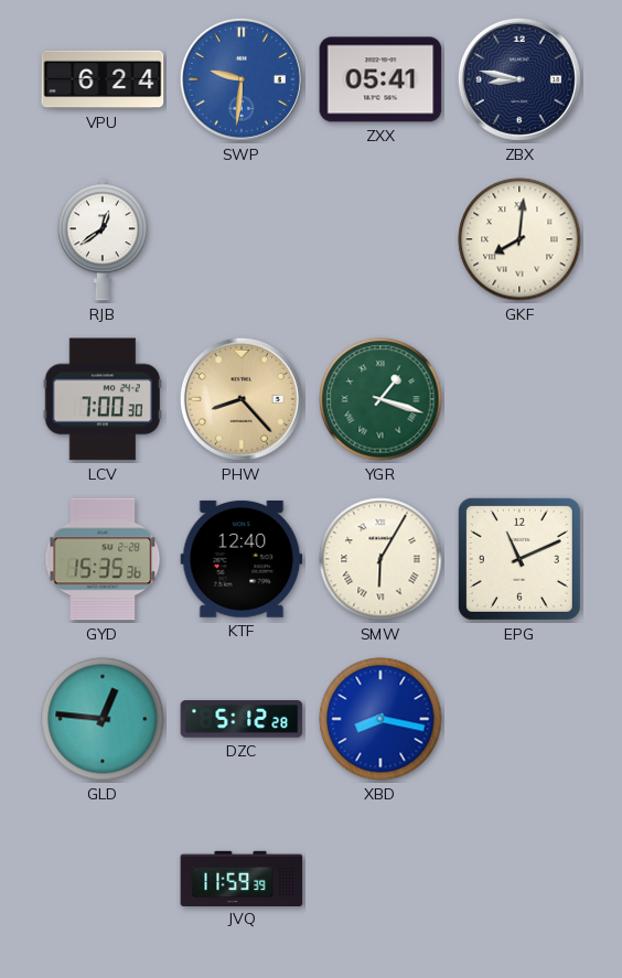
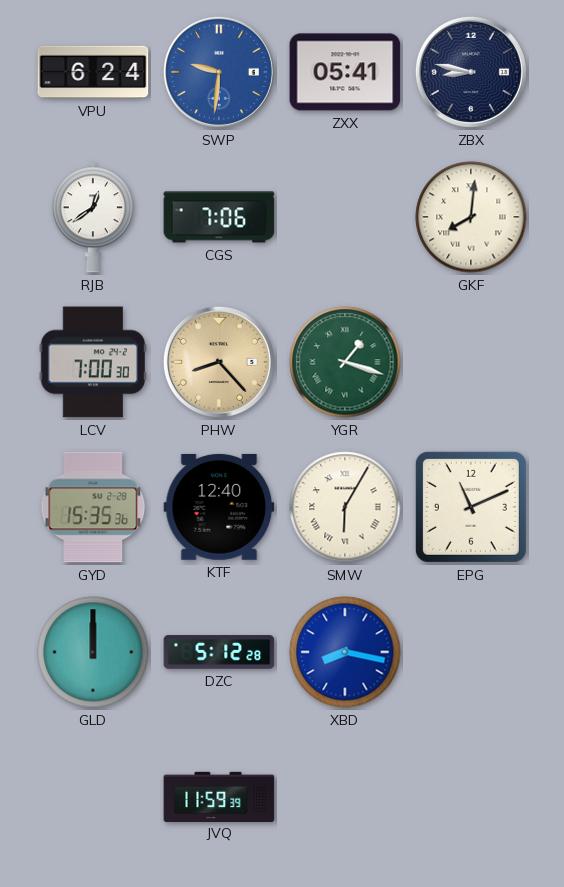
CGS: none -> 7:06
GLD: 12:46 -> 12:00
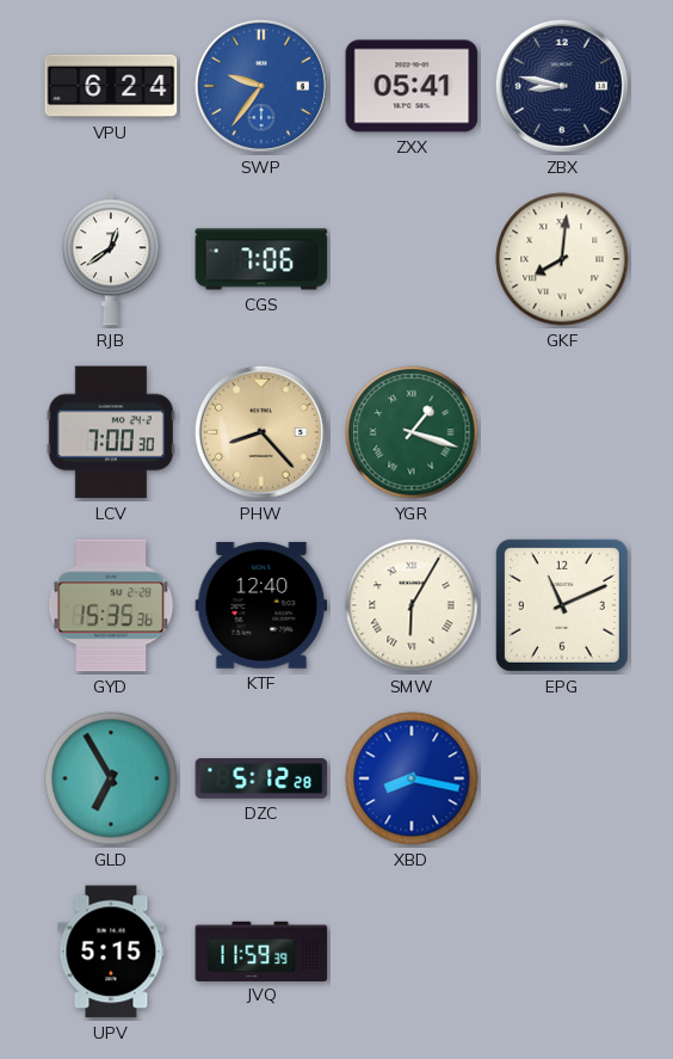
SWP: 9:31 -> 9:36
GLD: 12:00 -> 6:55
UPV: none -> 5:15
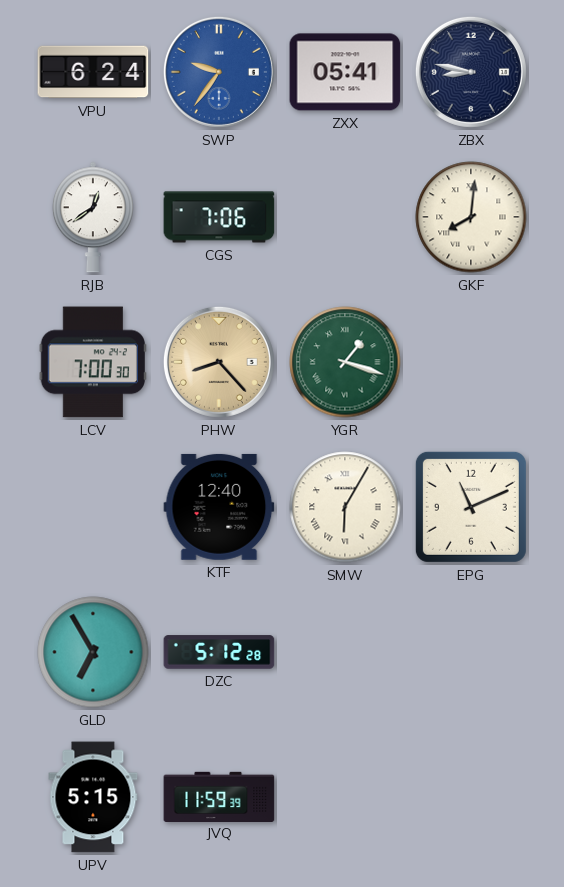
GYD: 15:35 -> none
XBD: 8:17 -> none
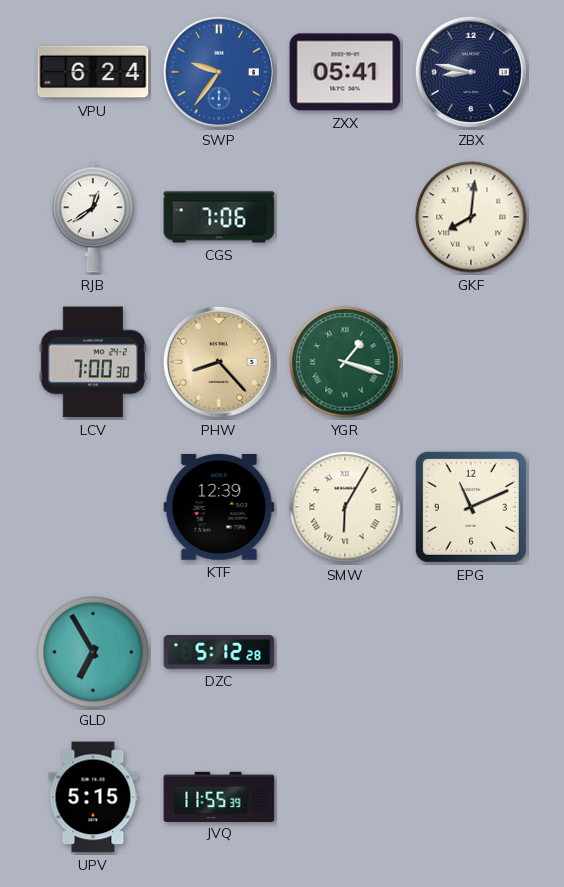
KTF: 12:40 -> 12:39
JVQ: 11:59 -> 11:55
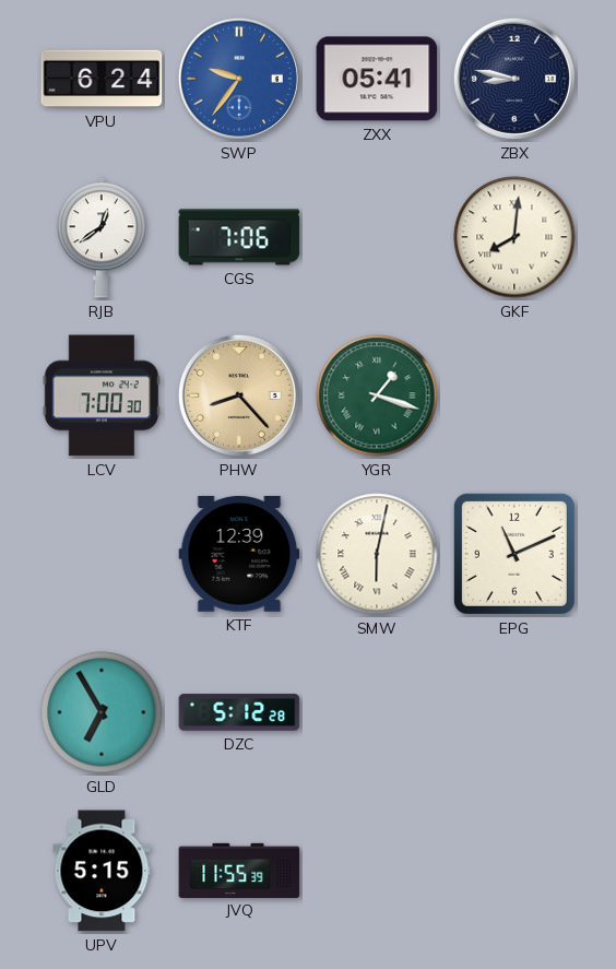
SMW: 6:05 -> 6:02
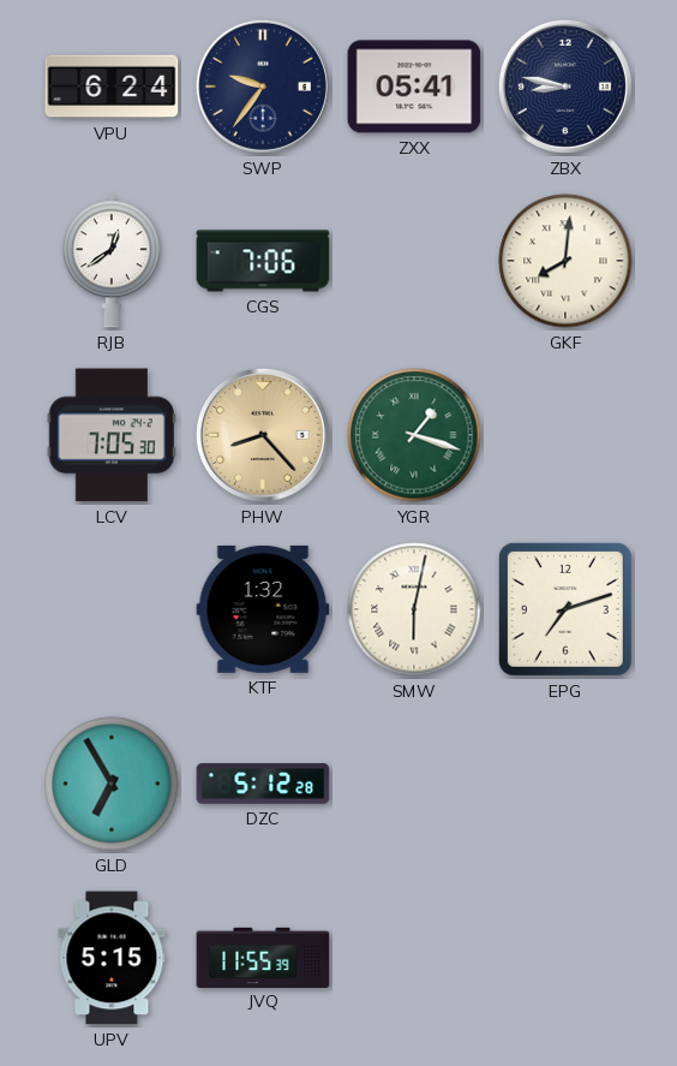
SWP dial: blue -> navy
LCV: 7:00 -> 7:05
KTF: 12:39 -> 1:32
EPG: 11:11 -> 7:12
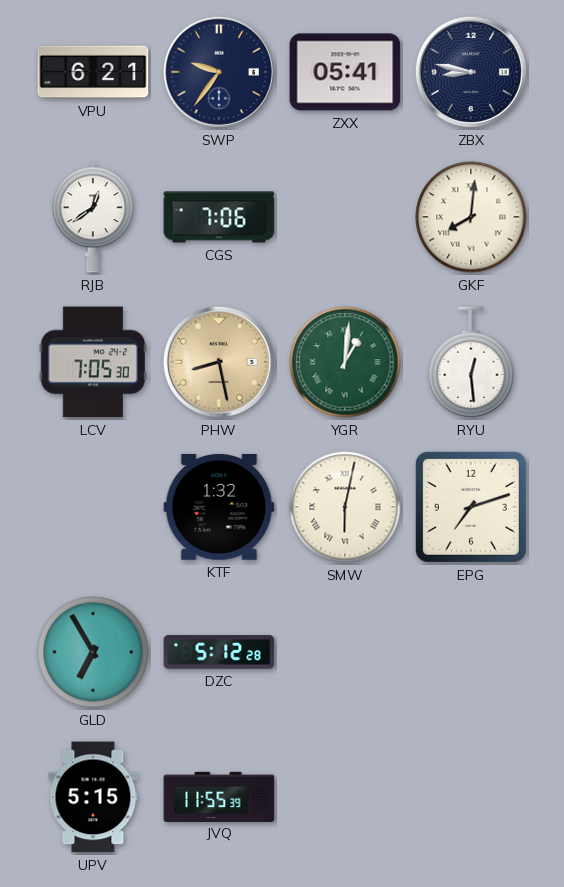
VPU: 6:24 -> 6:21
PHW: 8:23 -> 8:28
YGR: 1:18 -> 1:01
RYU: none -> 12:29
